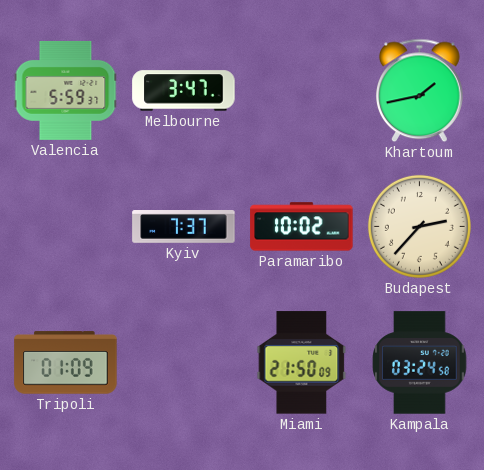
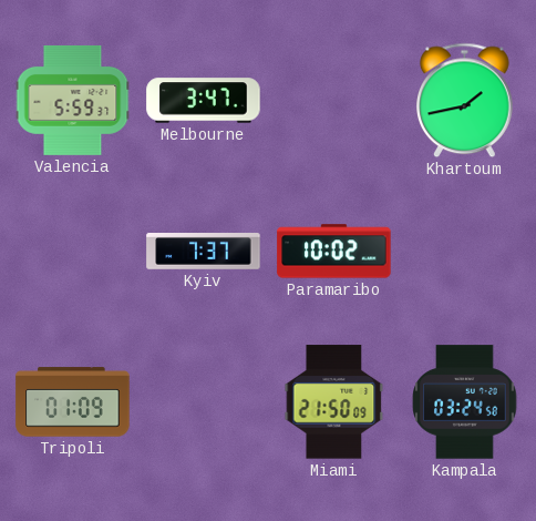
Budapest: 2:37 -> none
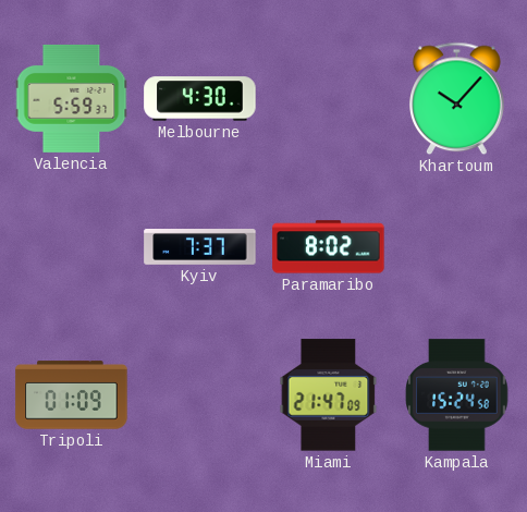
Melbourne: 3:47 -> 4:30
Khartoum: 1:43 -> 10:07
Paramaribo: 10:02 -> 8:02
Miami: 21:50 -> 21:47
Kampala: 03:24 -> 15:24
